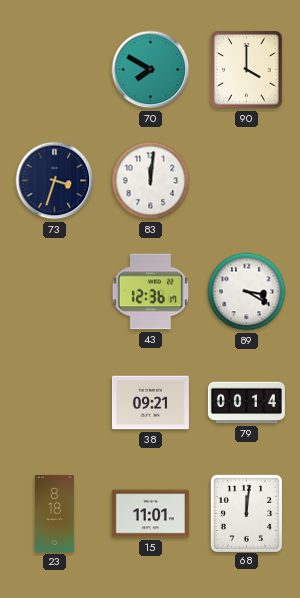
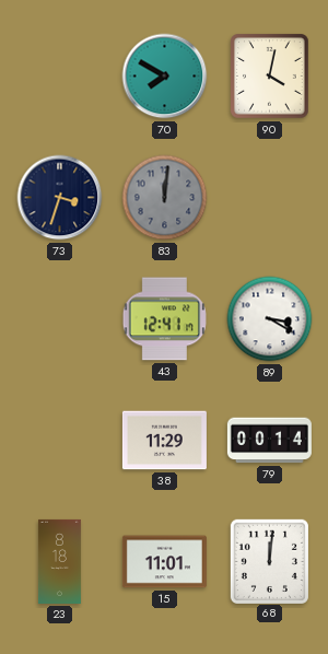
90: 4:00 -> 4:02
83 dial: white -> grey
43: 12:36 -> 12:41
38: 09:21 -> 11:29
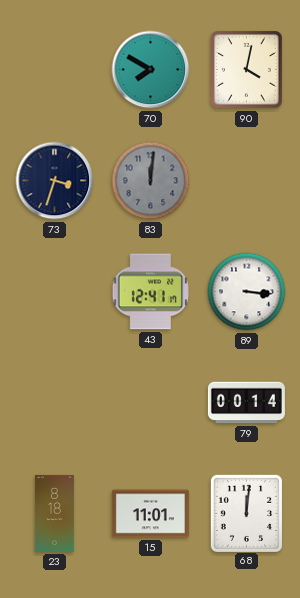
89: 3:20 -> 3:16
38: 11:29 -> none
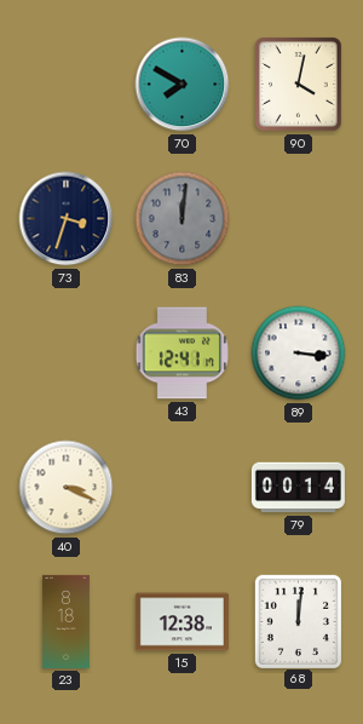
40: none -> 3:19
15: 11:01 -> 12:38
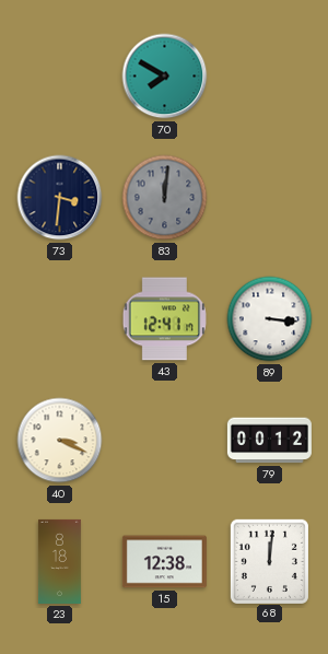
90: 4:02 -> none
73: 3:33 -> 3:31
79: 00:14 -> 00:12
